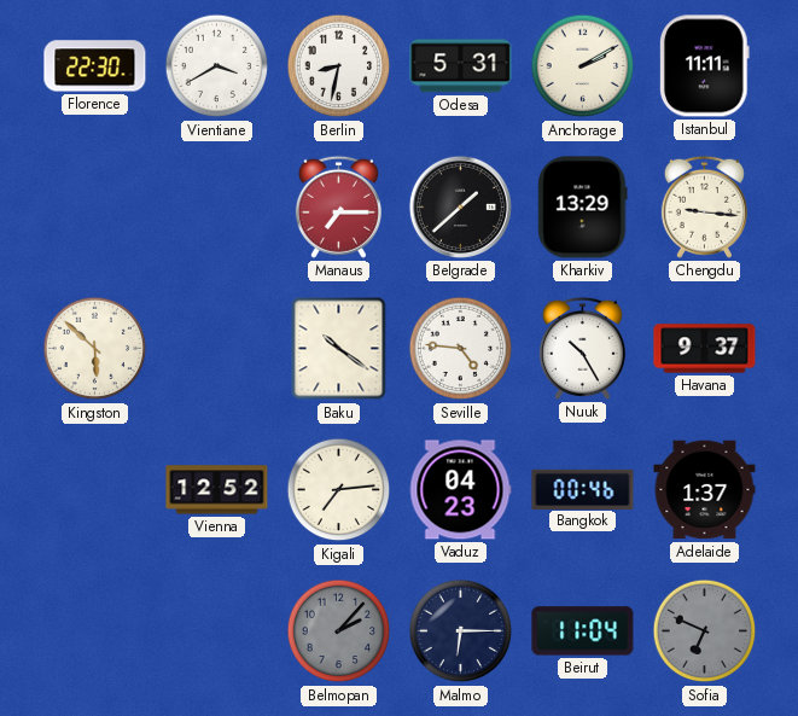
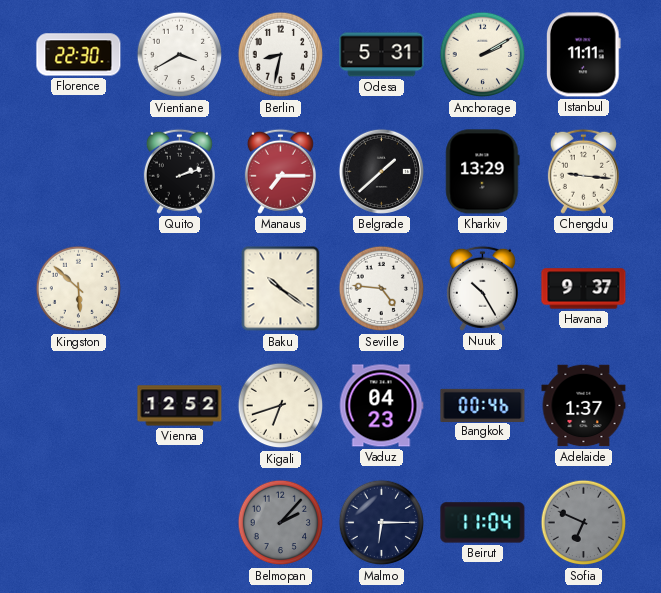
Quito: none -> 2:12
Kigali: 7:14 -> 6:42
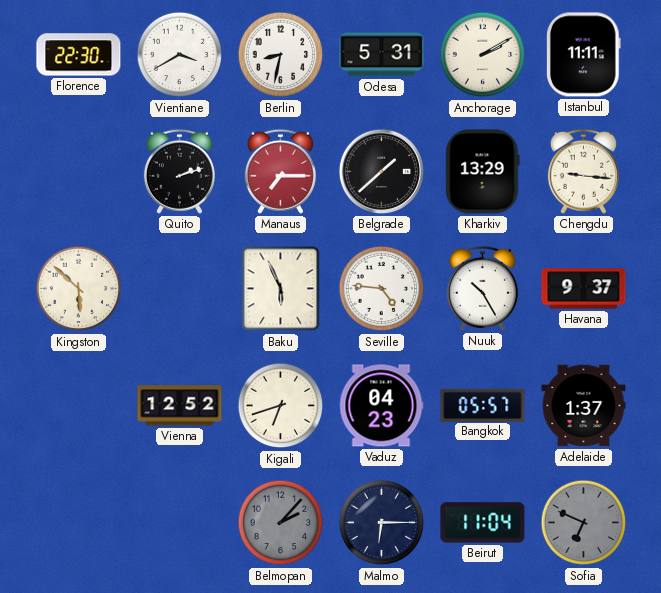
Baku: 10:21 -> 5:56
Bangkok: 00:46 -> 05:57
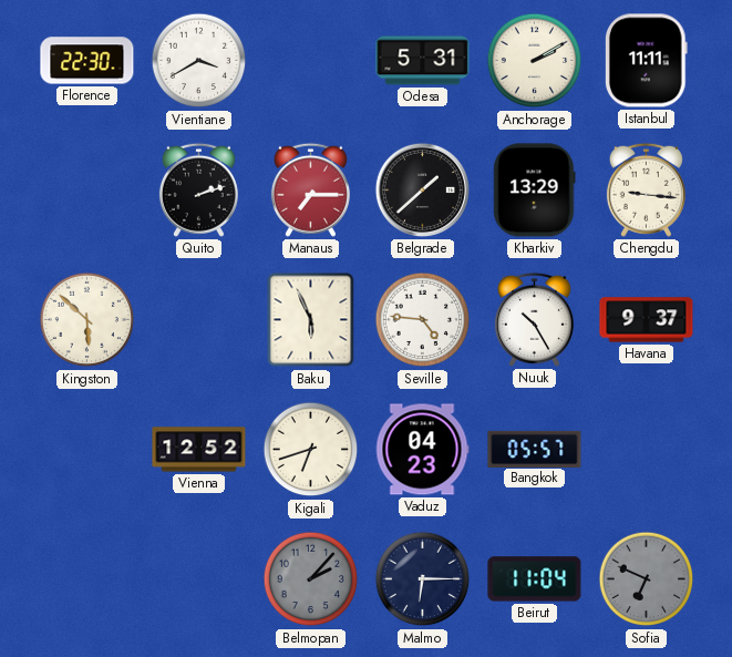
Berlin: 8:32 -> none
Adelaide: 1:37 -> none
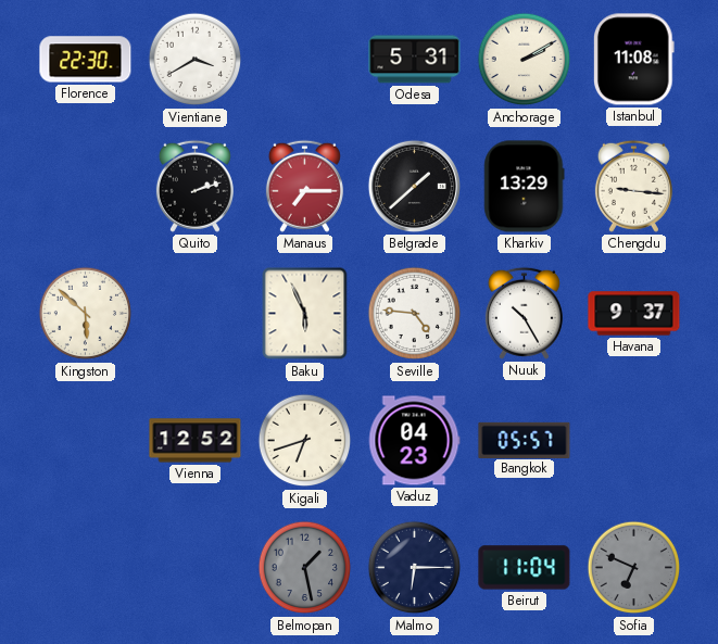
Istanbul: 11:11 -> 11:08
Belmopan: 2:07 -> 1:28
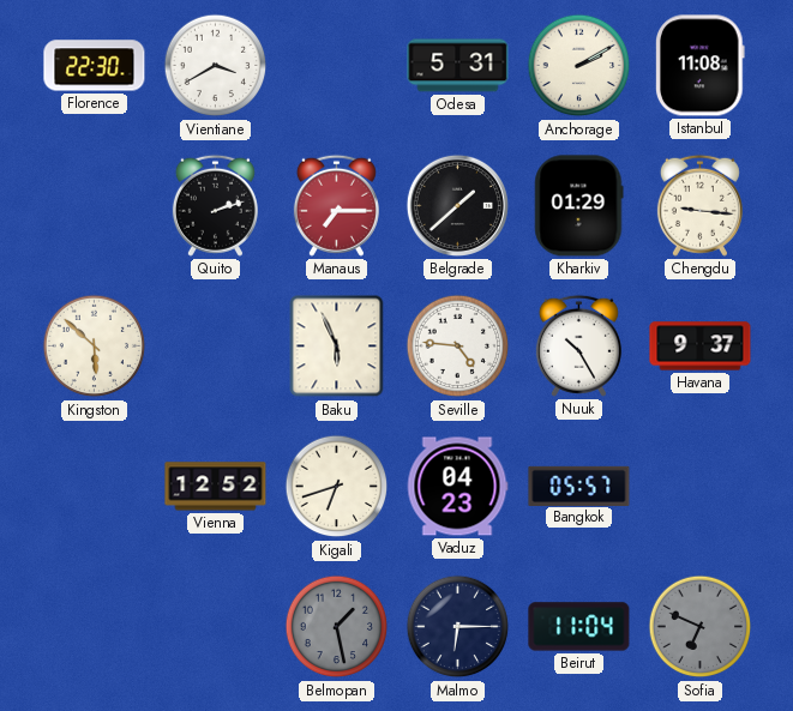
Kharkiv: 13:29 -> 01:29
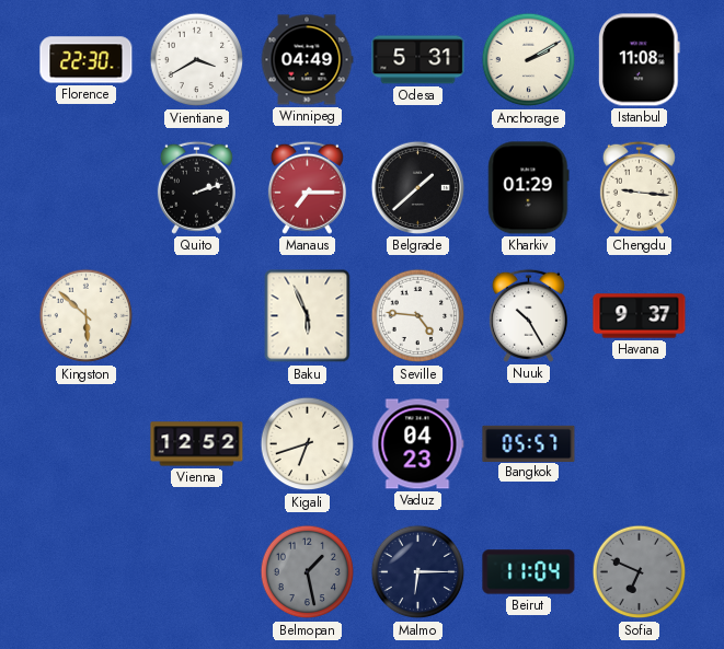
Winnipeg: none -> 04:49
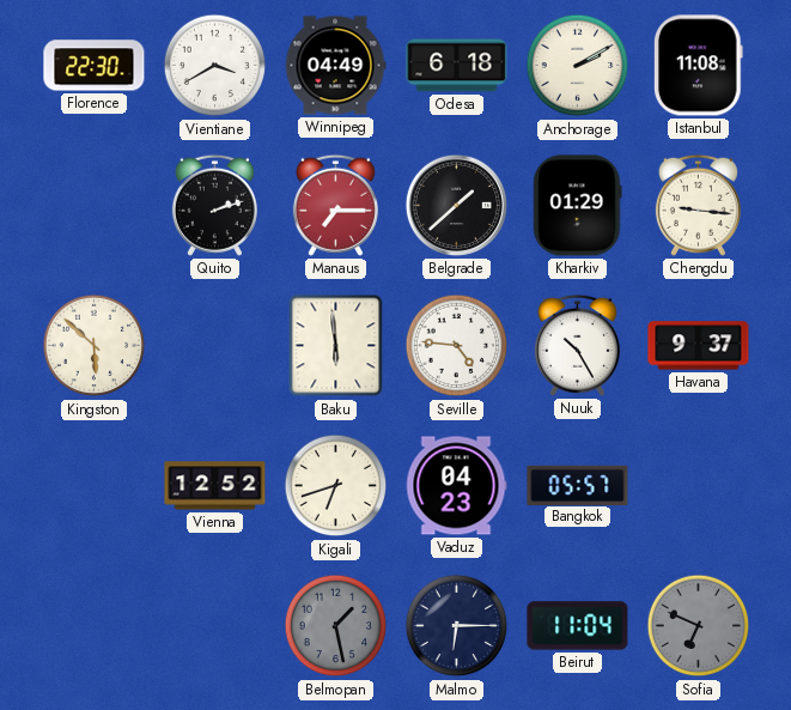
Odesa: 5:31 -> 6:18
Baku: 5:56 -> 5:59
